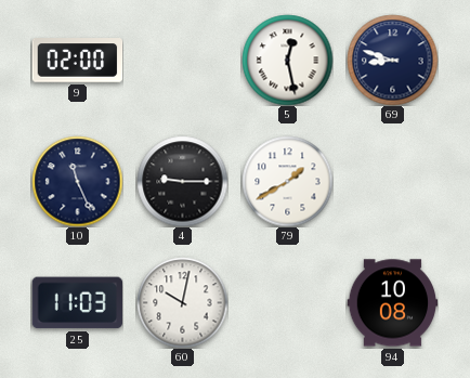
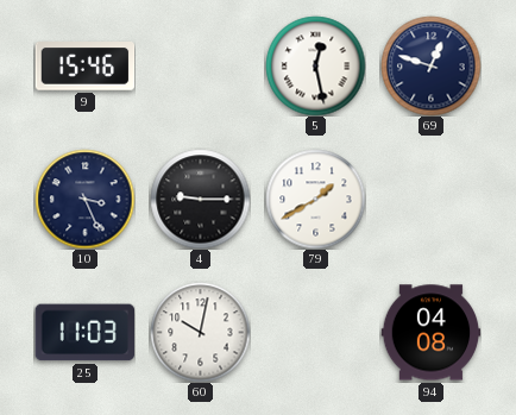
9: 02:00 -> 15:46
69: 8:48 -> 12:48
10: 11:26 -> 3:26
94: 10:08 -> 04:08
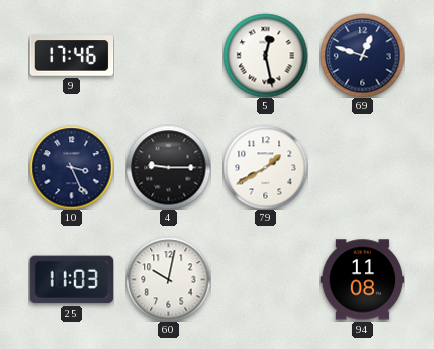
9: 15:46 -> 17:46
94: 04:08 -> 11:08
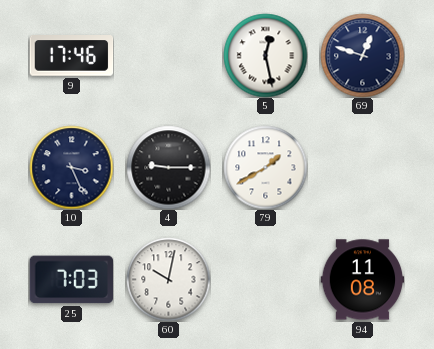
25: 11:03 -> 7:03
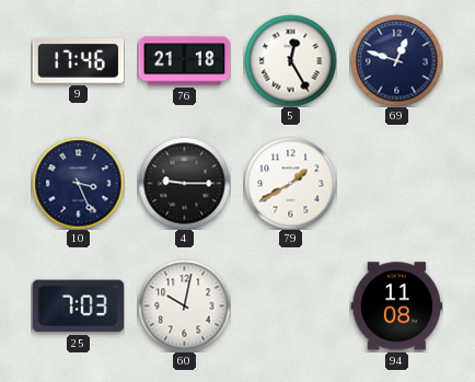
76: none -> 21:18
5: 12:28 -> 12:25
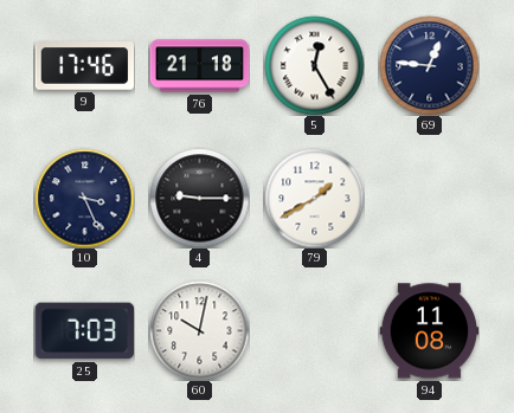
69: 12:48 -> 12:46
